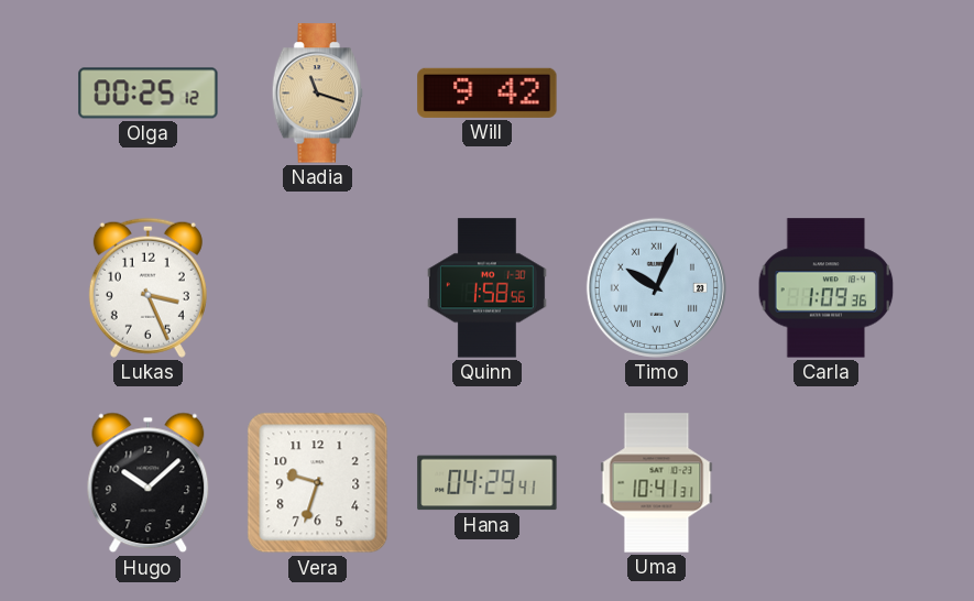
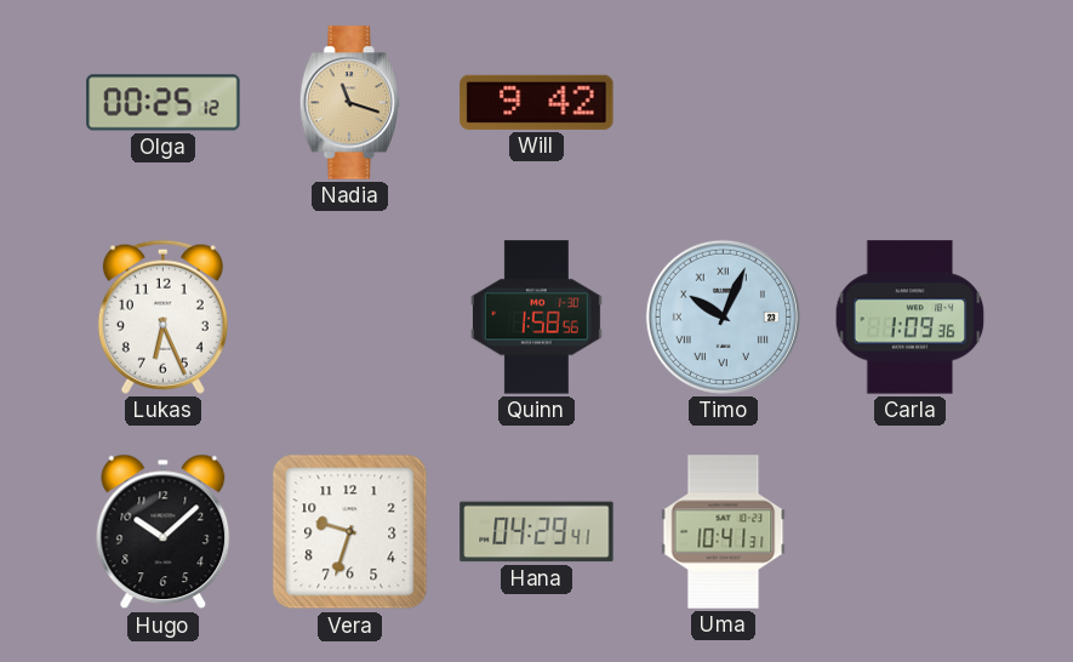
Lukas: 3:26 -> 6:26
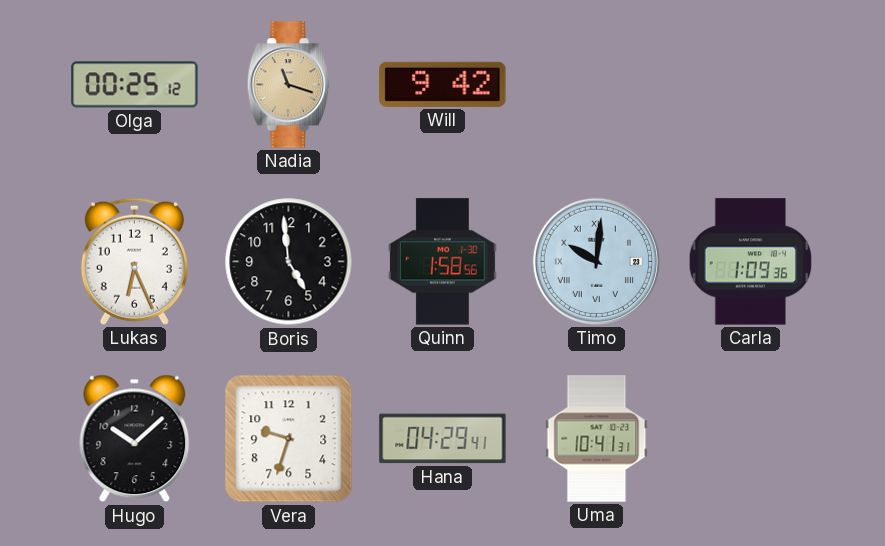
Boris: none -> 4:59
Timo: 10:04 -> 10:01
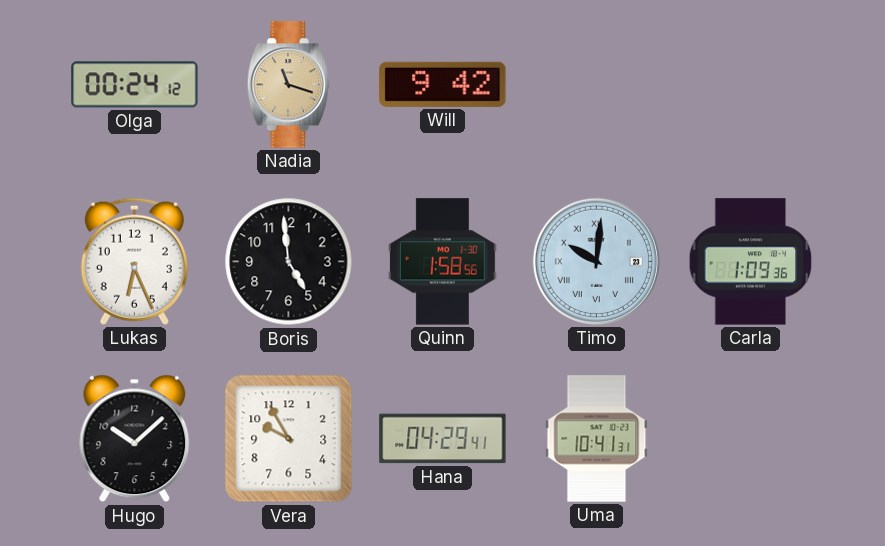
Olga: 00:25 -> 00:24
Vera: 9:33 -> 9:55
